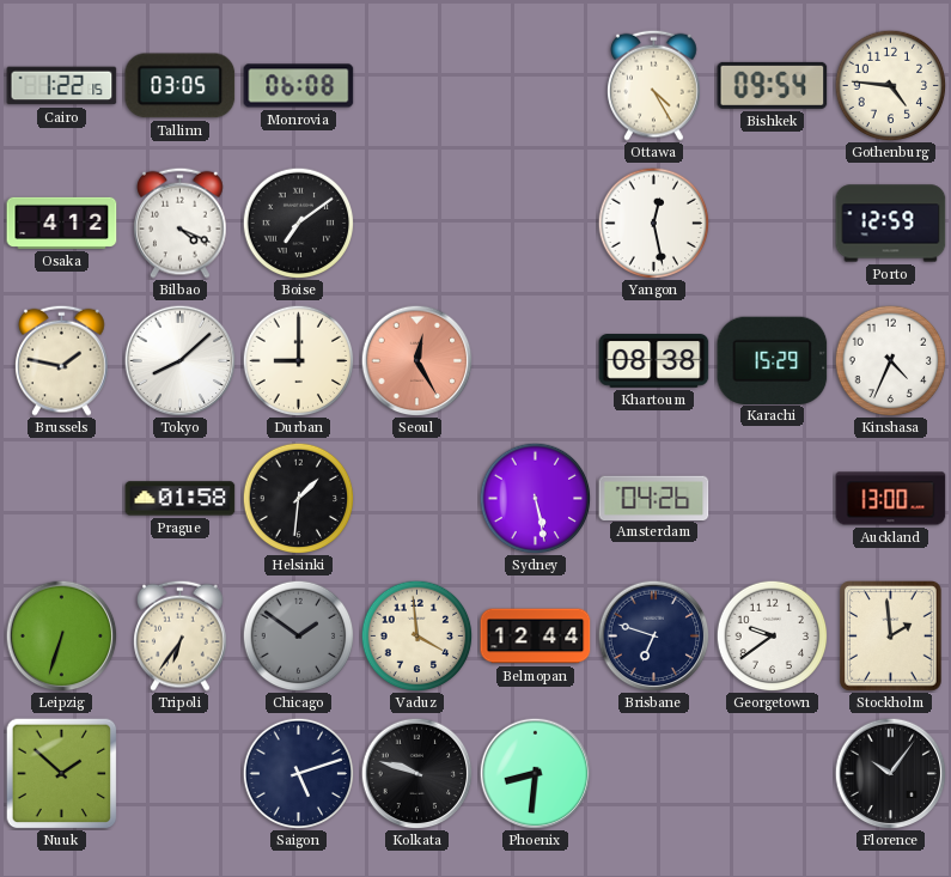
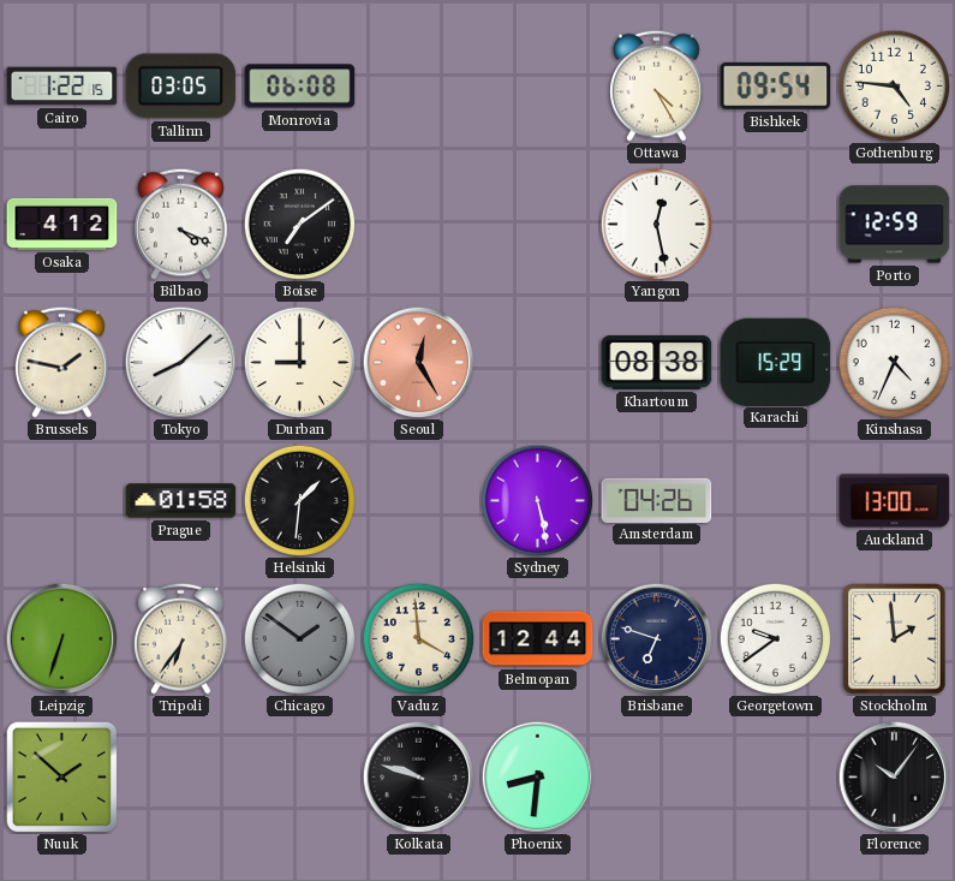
Saigon: 5:12 -> none
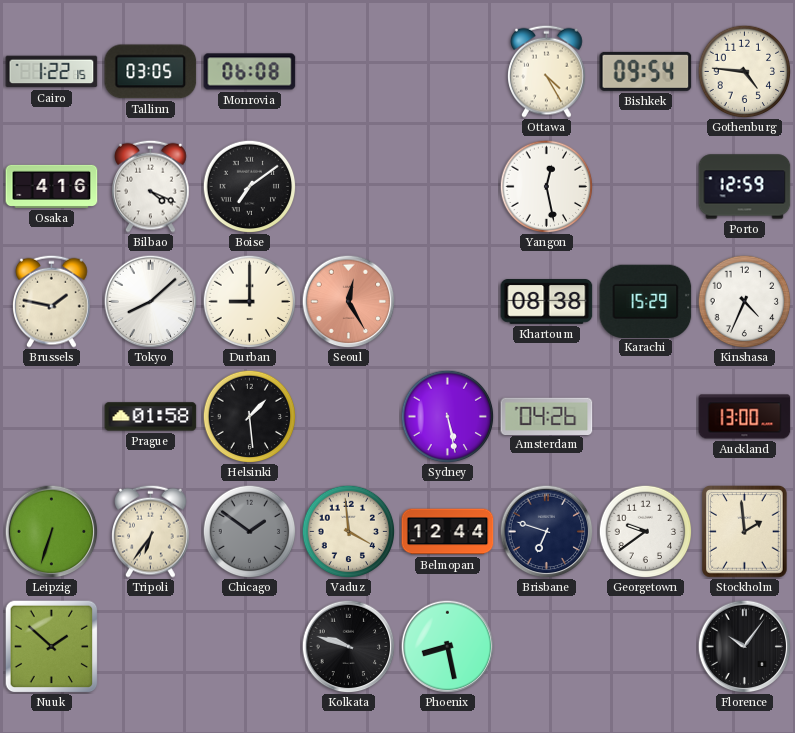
Osaka: 4:12 -> 4:16
Helsinki: 1:31 -> 1:29
Phoenix: 8:31 -> 8:28
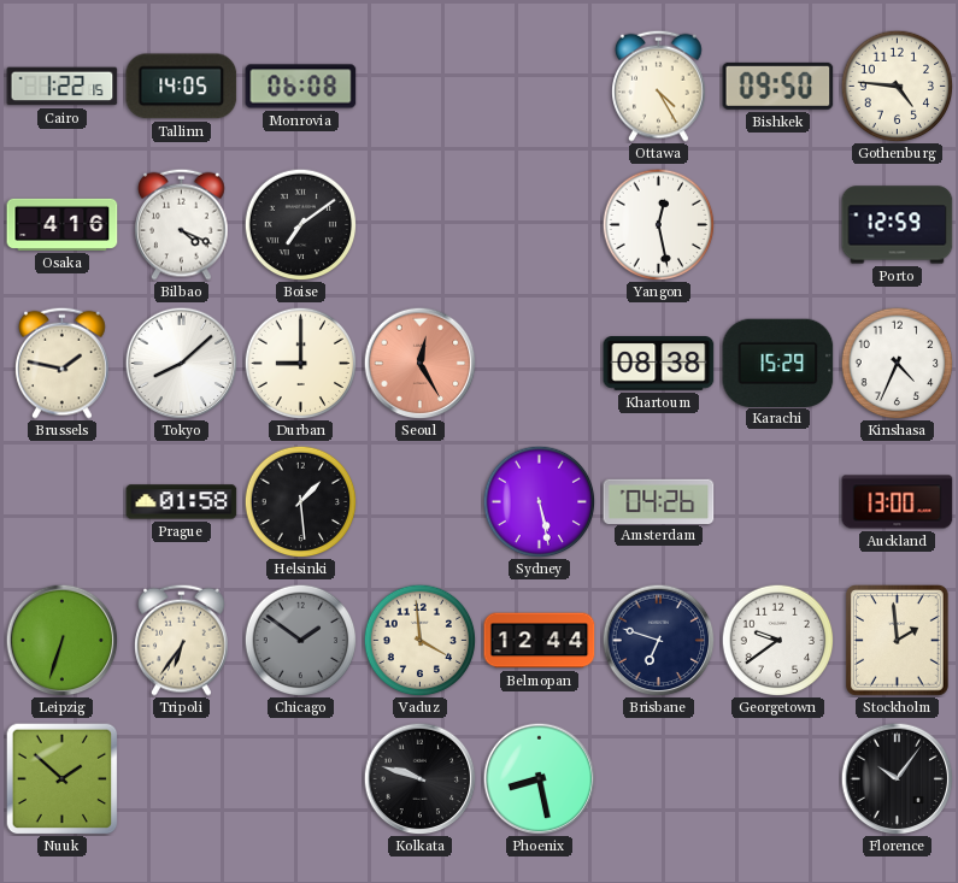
Tallinn: 03:05 -> 14:05
Bishkek: 09:54 -> 09:50
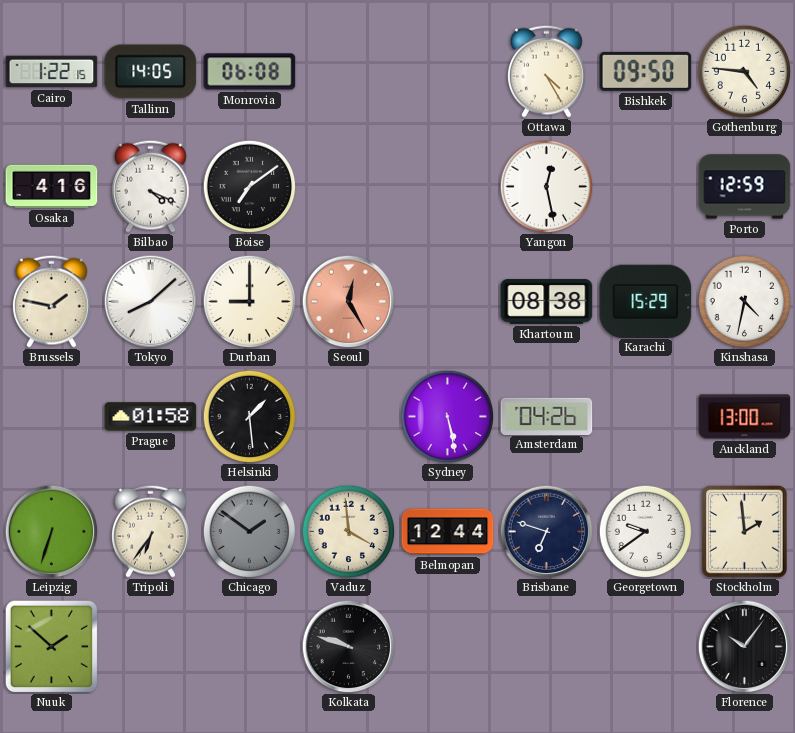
Kinshasa: 4:34 -> 4:32
Phoenix: 8:28 -> none
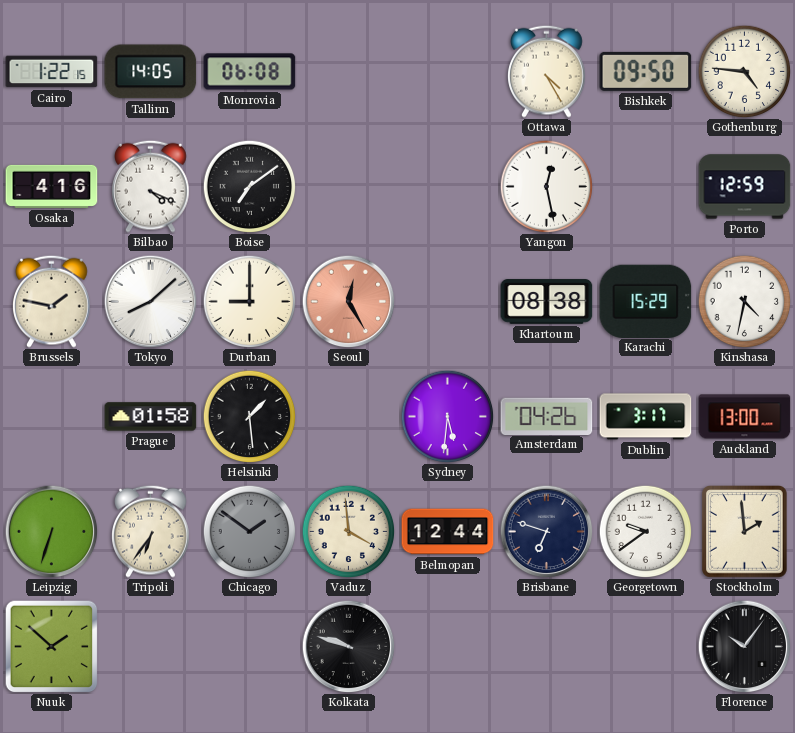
Sydney: 5:28 -> 5:31
Dublin: none -> 3:17
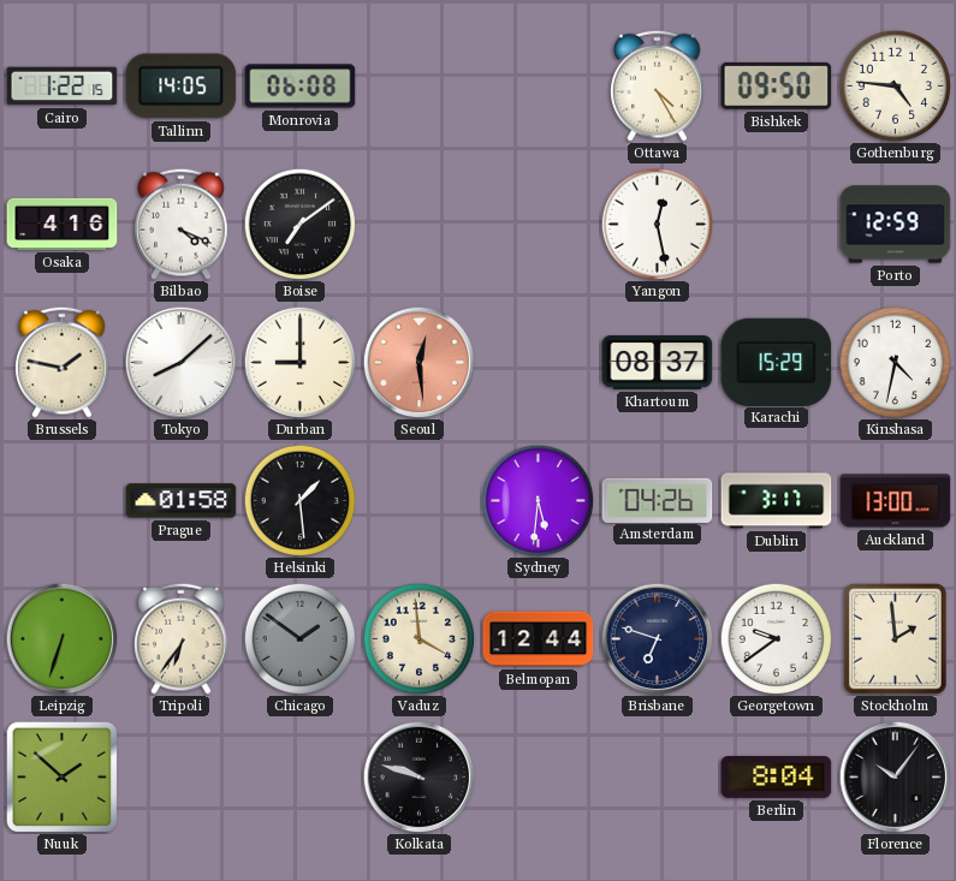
Seoul: 12:25 -> 12:29
Khartoum: 08:38 -> 08:37
Berlin: none -> 8:04
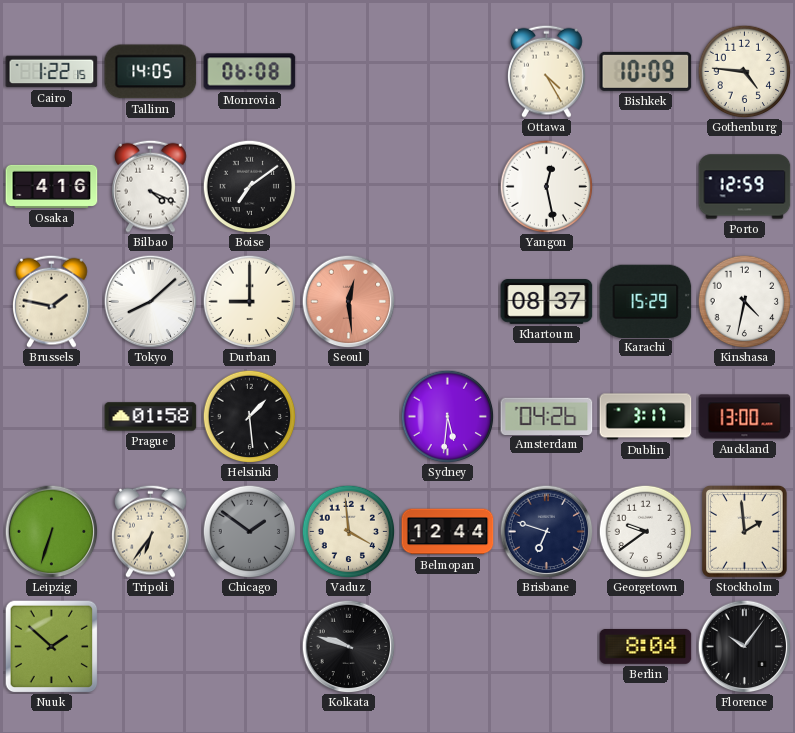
Bishkek: 09:50 -> 10:09
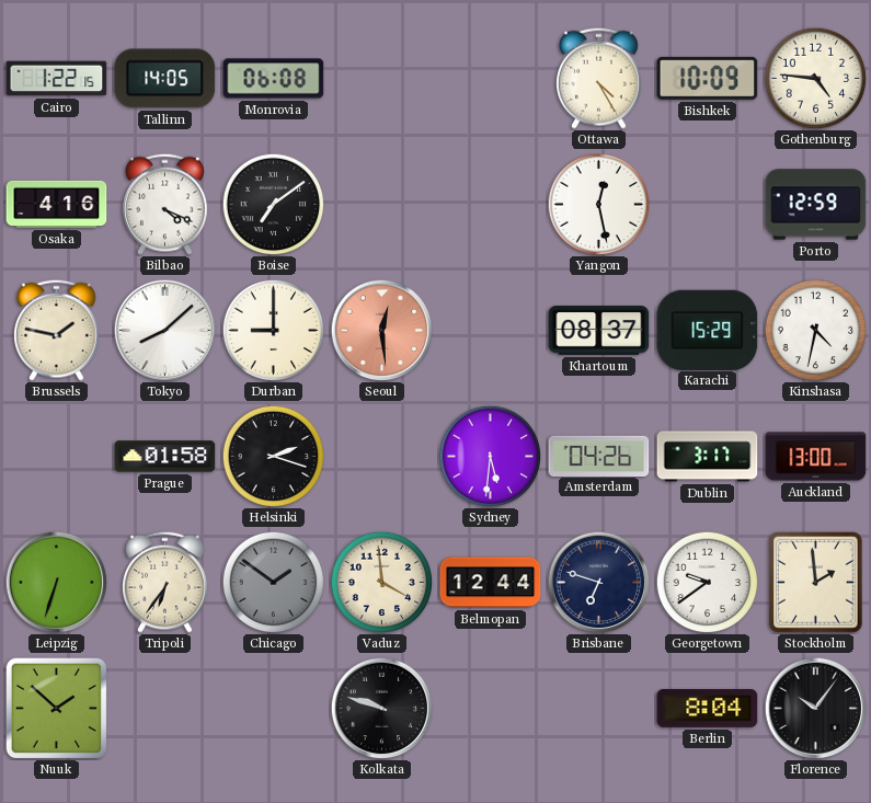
Helsinki: 1:29 -> 2:18
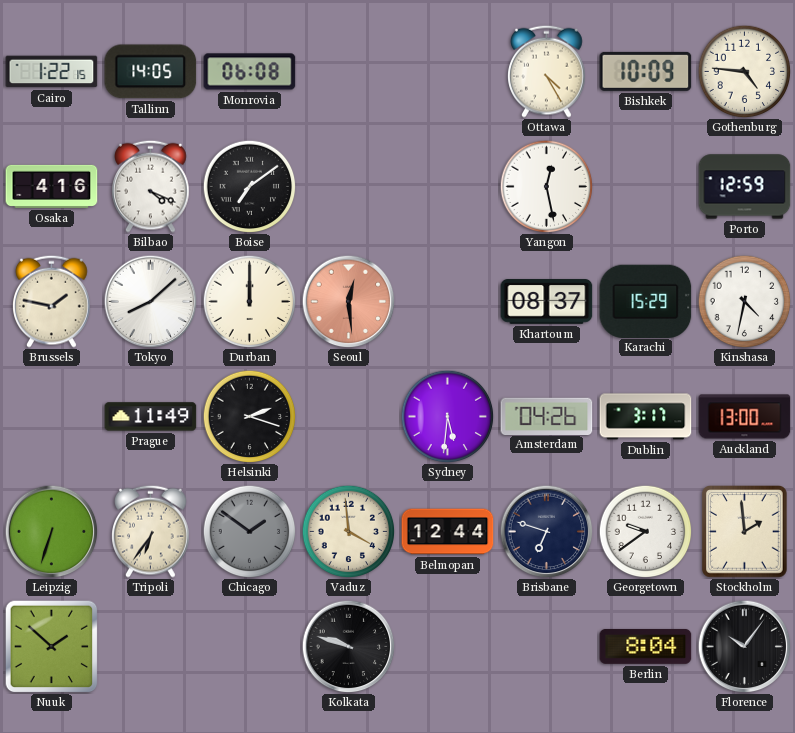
Durban: 9:00 -> 12:00
Prague: 01:58 -> 11:49
